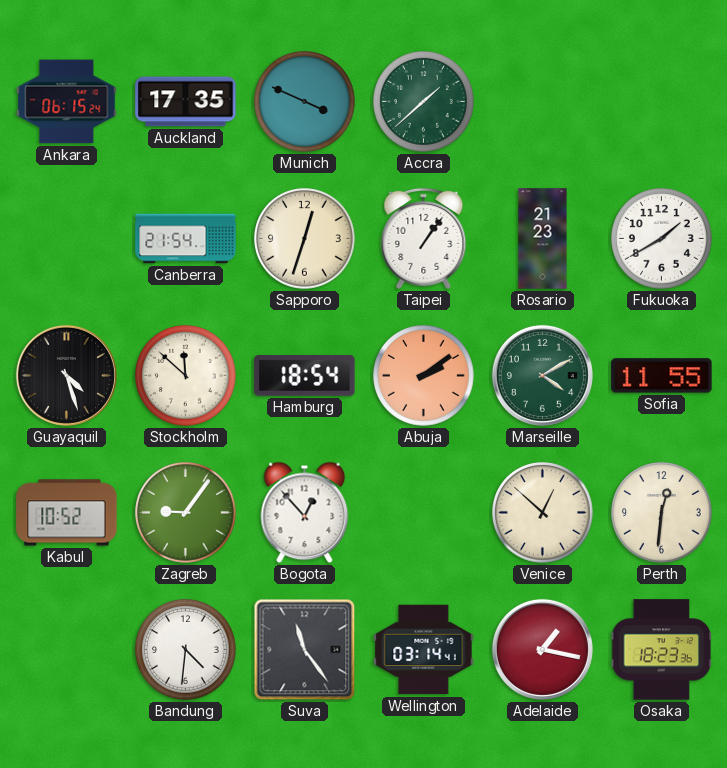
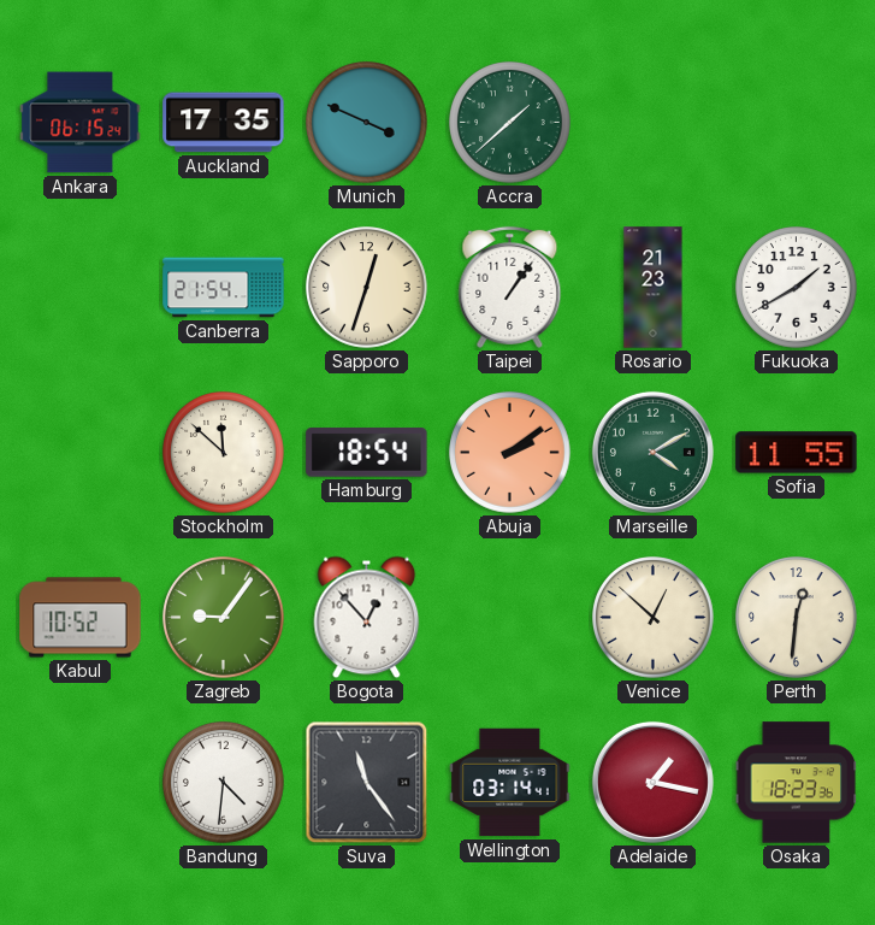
Guayaquil: 4:27 -> none
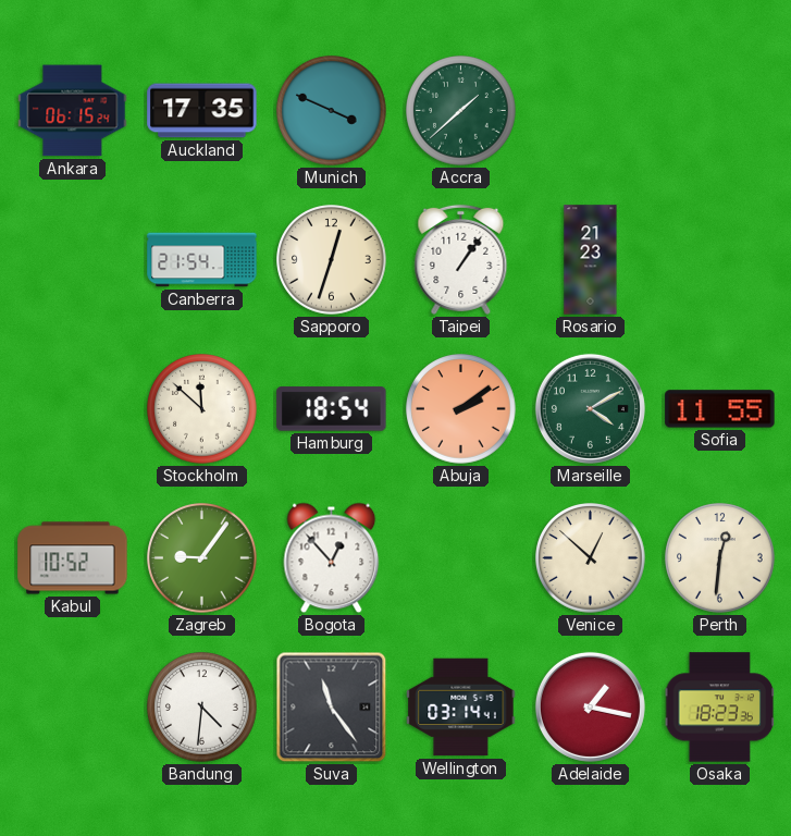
Fukuoka: 1:40 -> none
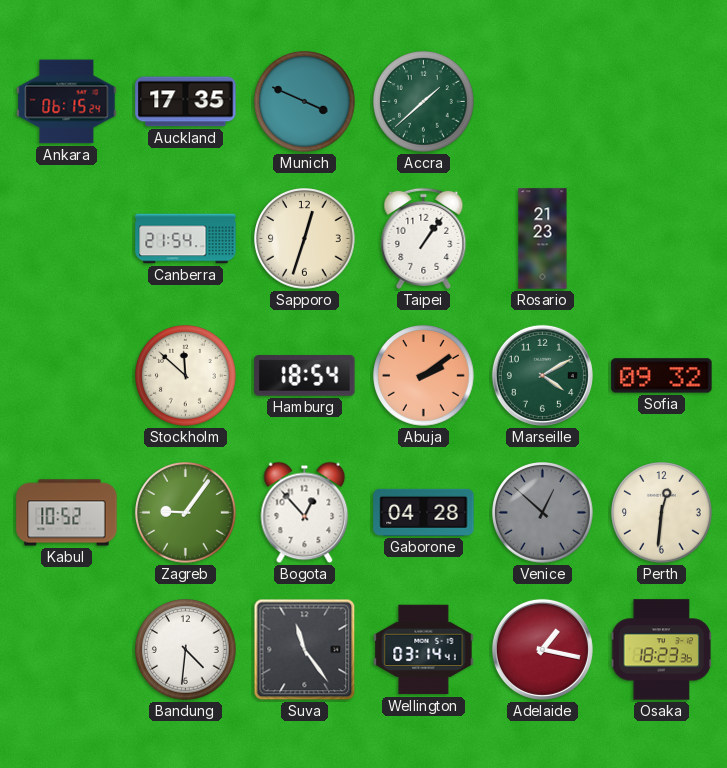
Sofia: 11:55 -> 09:32
Gaborone: none -> 04:28
Venice dial: cream -> grey
